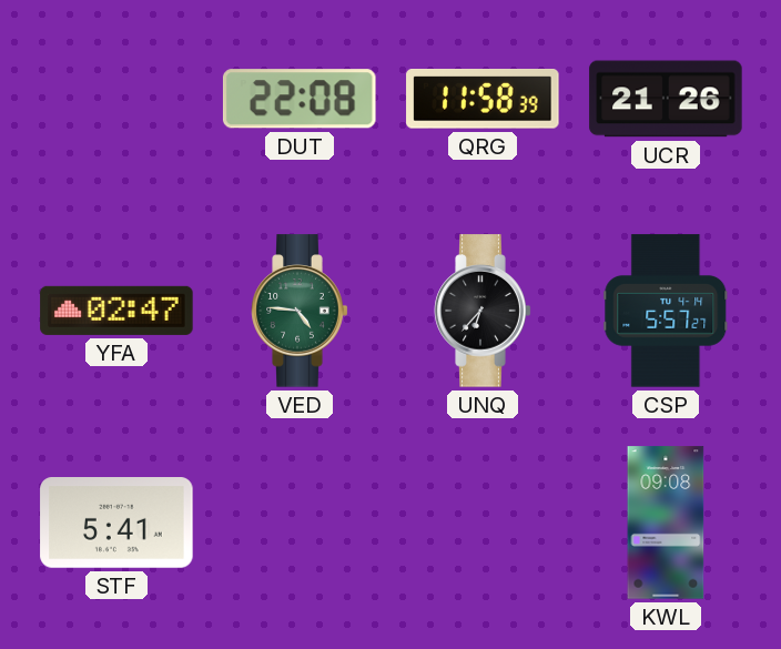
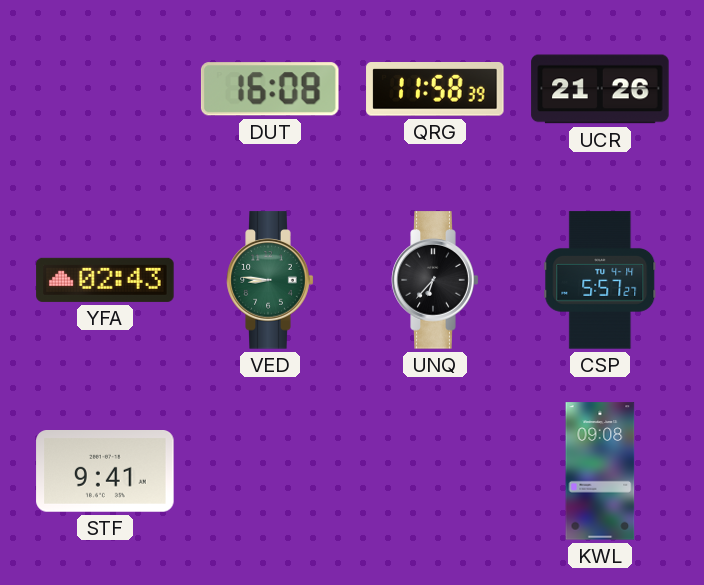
DUT: 22:08 -> 16:08
YFA: 02:47 -> 02:43
VED: 4:46 -> 8:46
STF: 5:41 -> 9:41
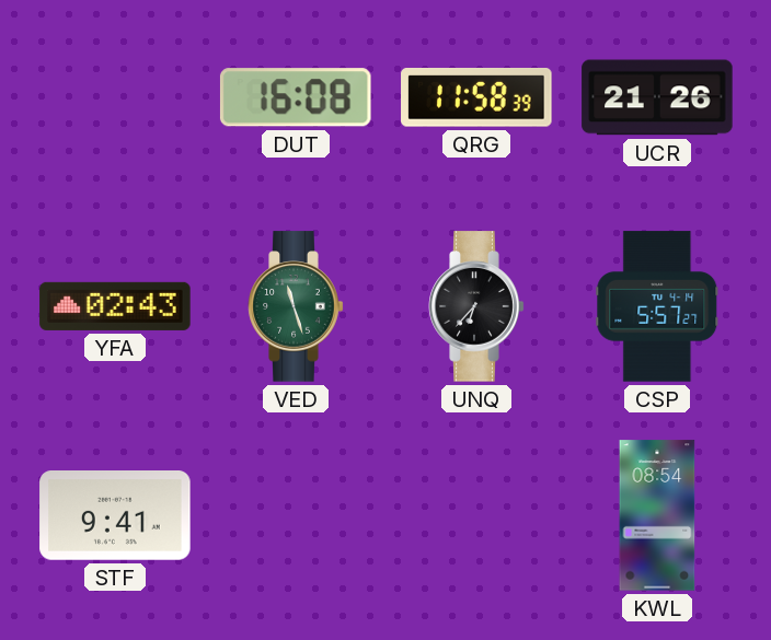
VED: 8:46 -> 11:27
KWL: 09:08 -> 08:54
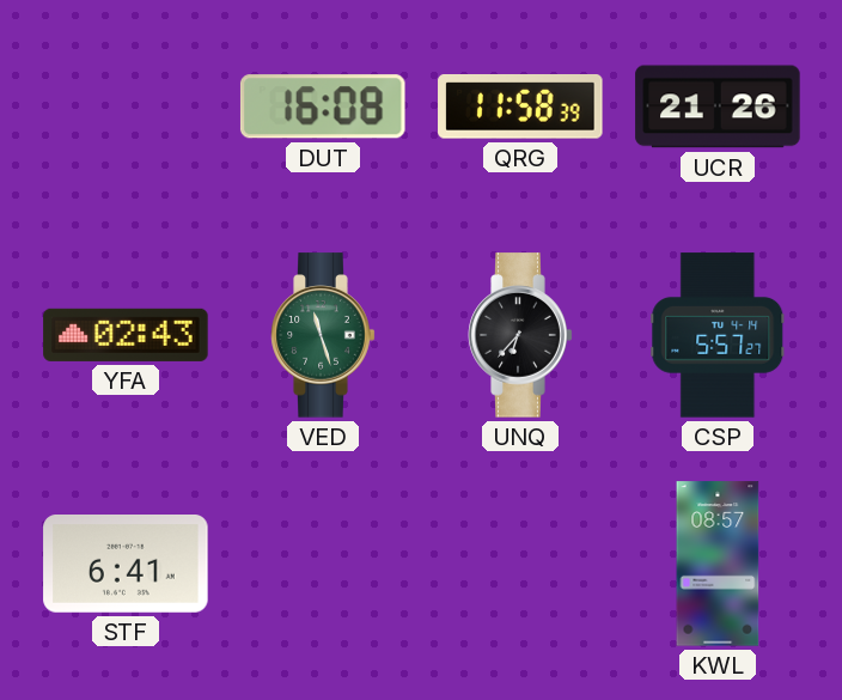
STF: 9:41 -> 6:41
KWL: 08:54 -> 08:57
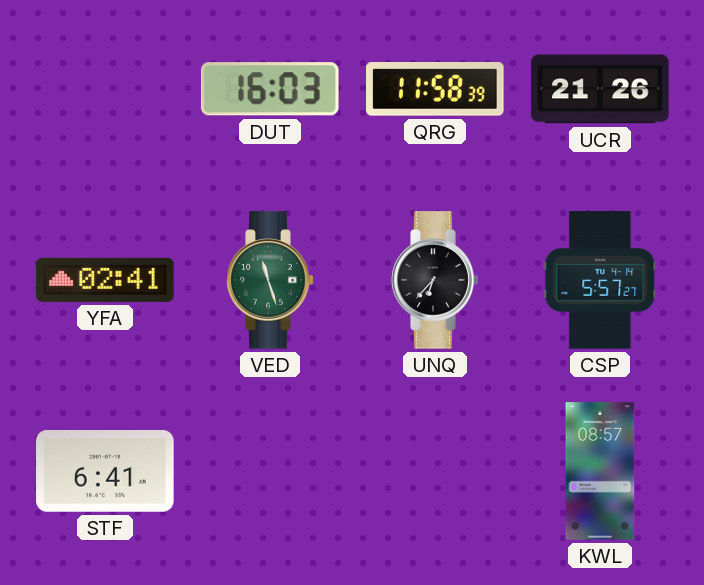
DUT: 16:08 -> 16:03
YFA: 02:43 -> 02:41
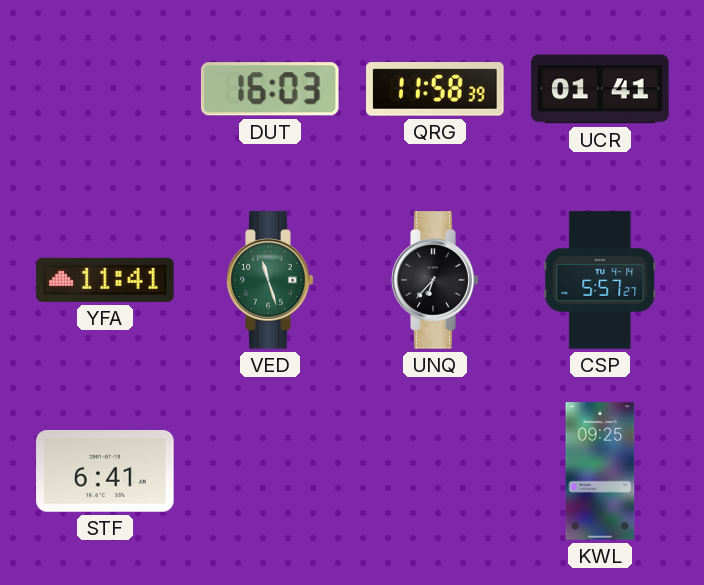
UCR: 21:26 -> 01:41
YFA: 02:41 -> 11:41
KWL: 08:57 -> 09:25
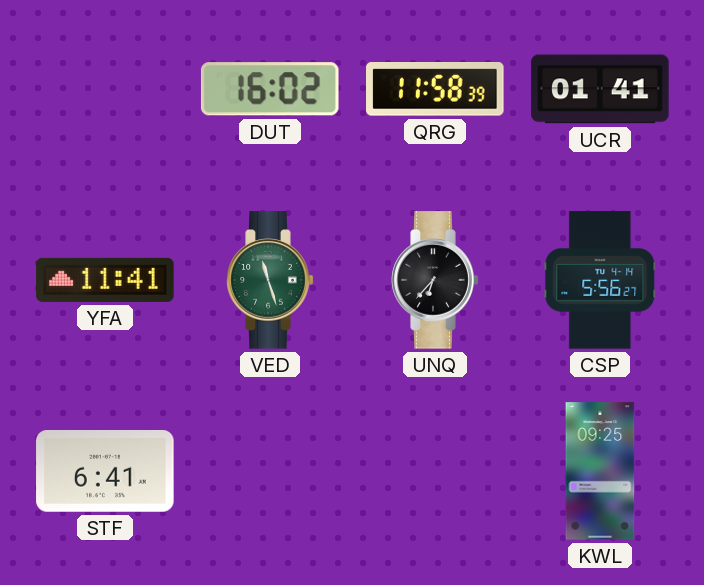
DUT: 16:03 -> 16:02
CSP: 5:57 -> 5:56
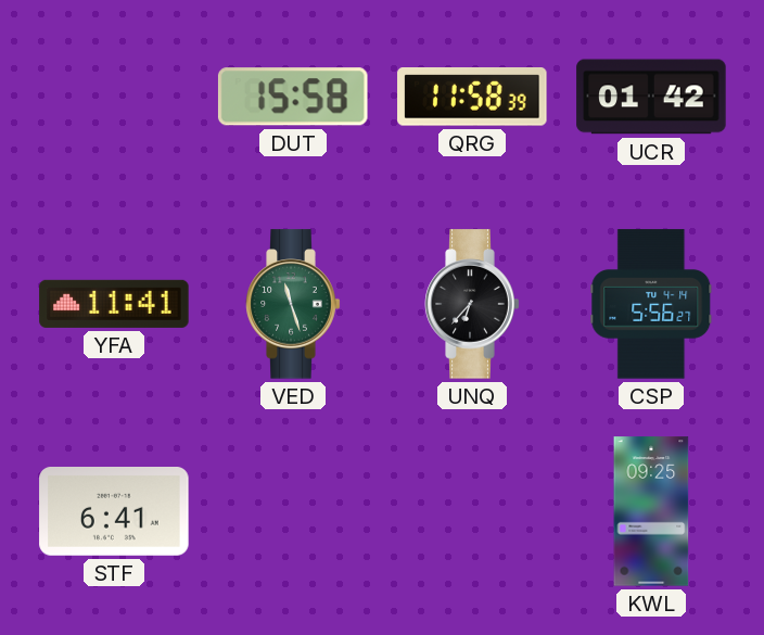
DUT: 16:02 -> 15:58
UCR: 01:41 -> 01:42
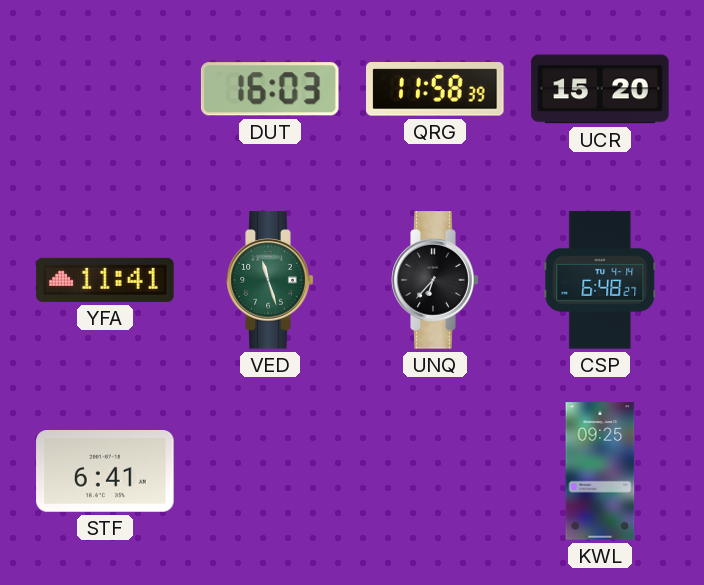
DUT: 15:58 -> 16:03
UCR: 01:42 -> 15:20
CSP: 5:56 -> 6:48
